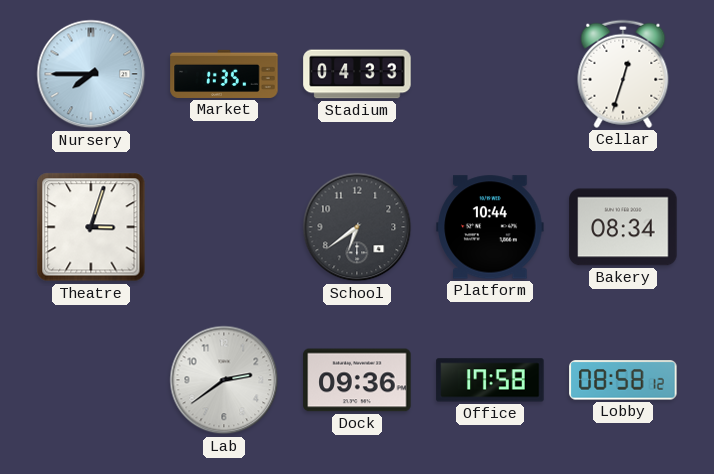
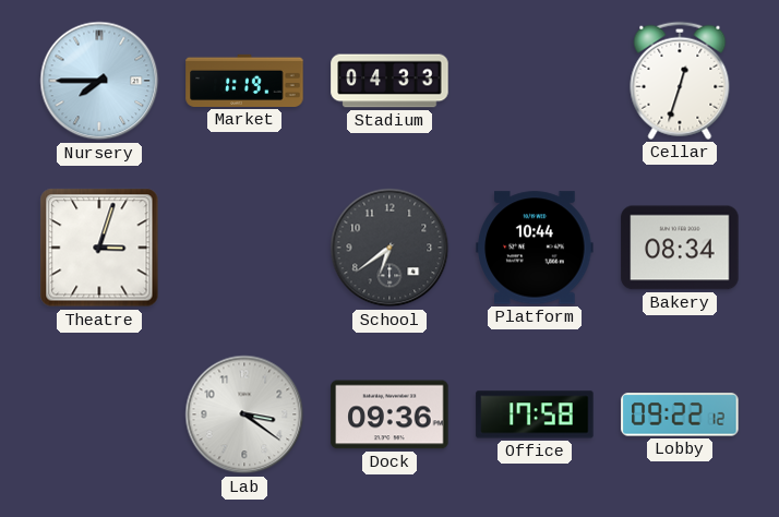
Market: 1:35 -> 1:19
Lab: 2:39 -> 3:21
Lobby: 08:58 -> 09:22
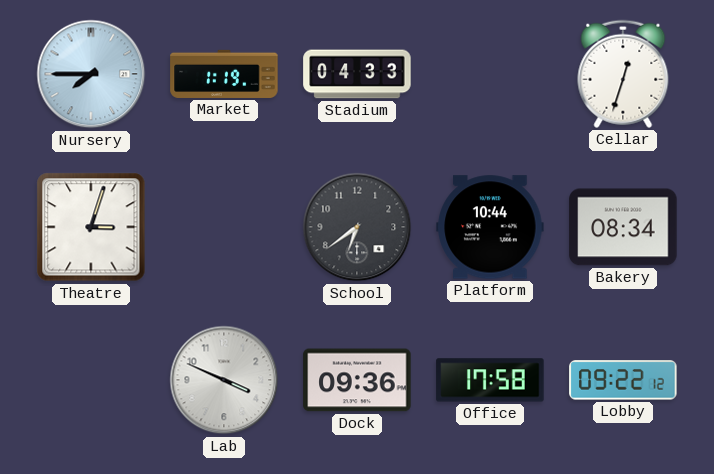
Lab: 3:21 -> 3:49
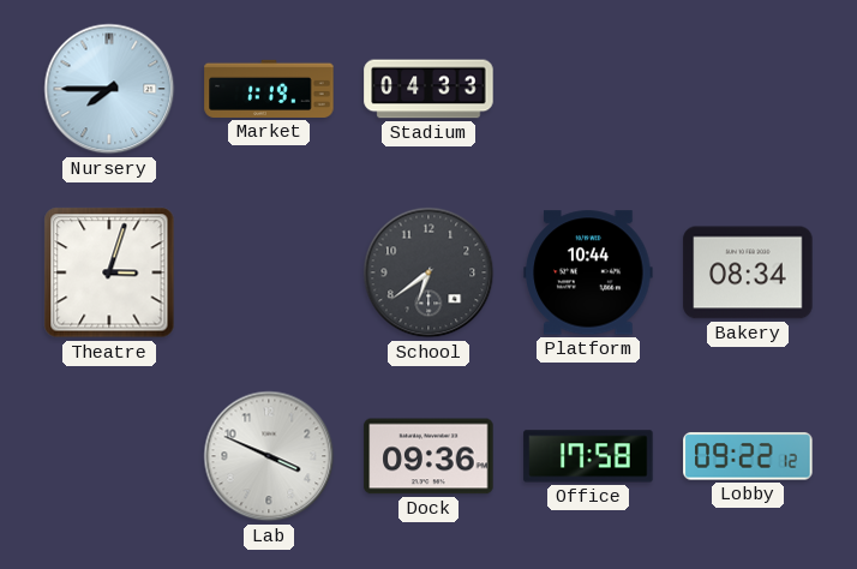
Cellar: 12:33 -> none
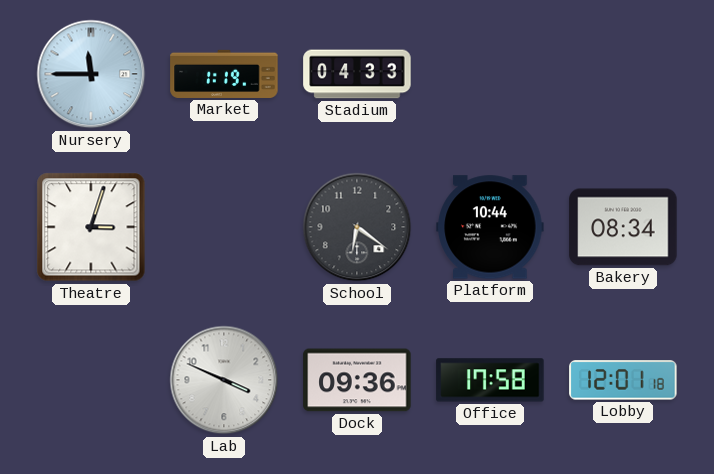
Nursery: 7:45 -> 11:45
School: 6:39 -> 6:21
Lobby: 09:22 -> 12:01
